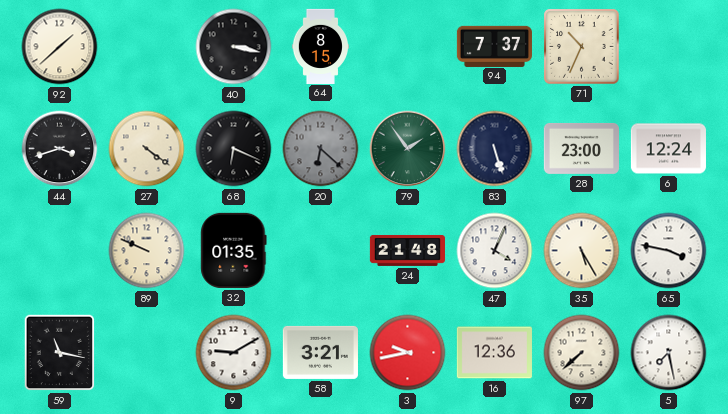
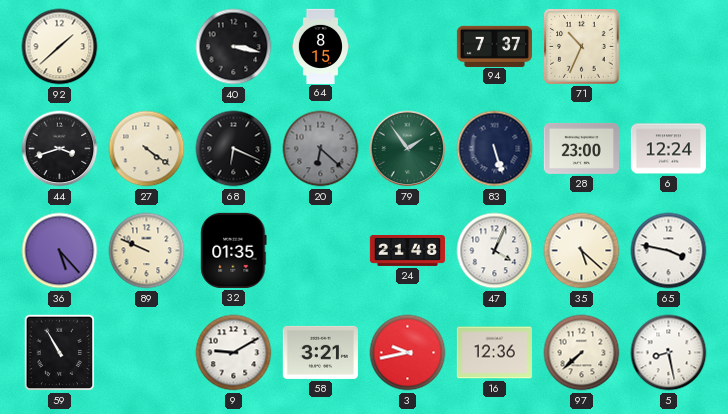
36: none -> 5:23
35: 5:25 -> 5:22
59: 11:17 -> 10:55
5: 7:28 -> 8:28
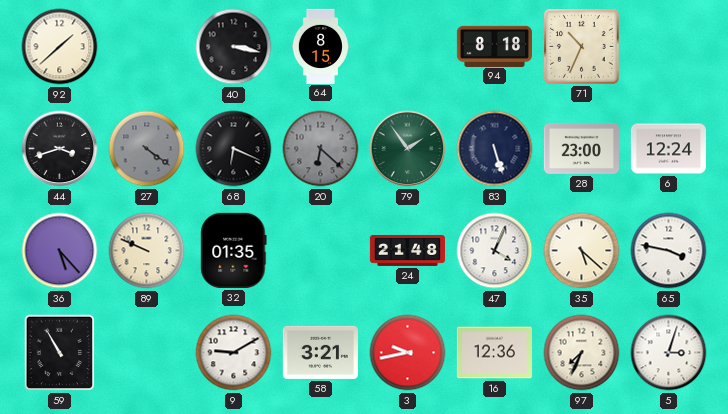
94: 7:37 -> 8:18
27 dial: cream -> grey
97: 7:38 -> 7:34
5: 8:28 -> 3:03
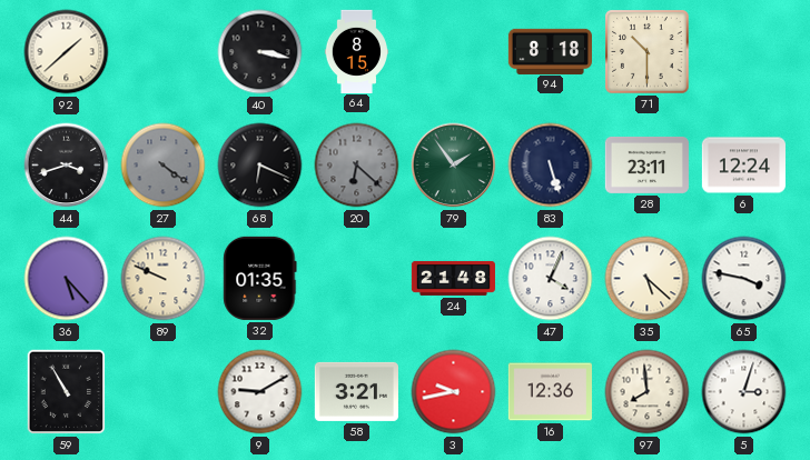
71: 10:34 -> 10:30
28: 23:00 -> 23:11
97: 7:34 -> 7:59
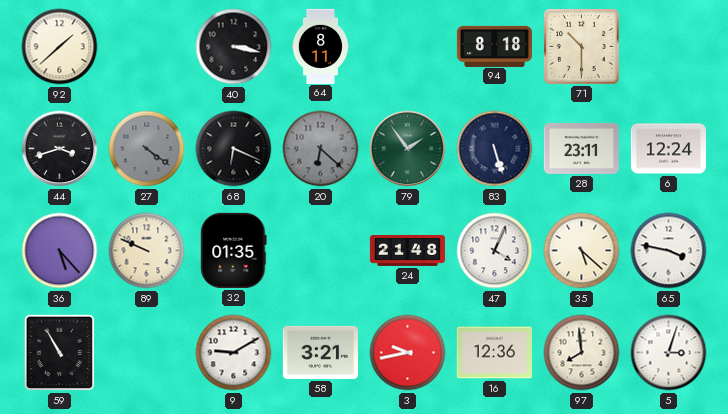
64: 8:15 -> 8:11
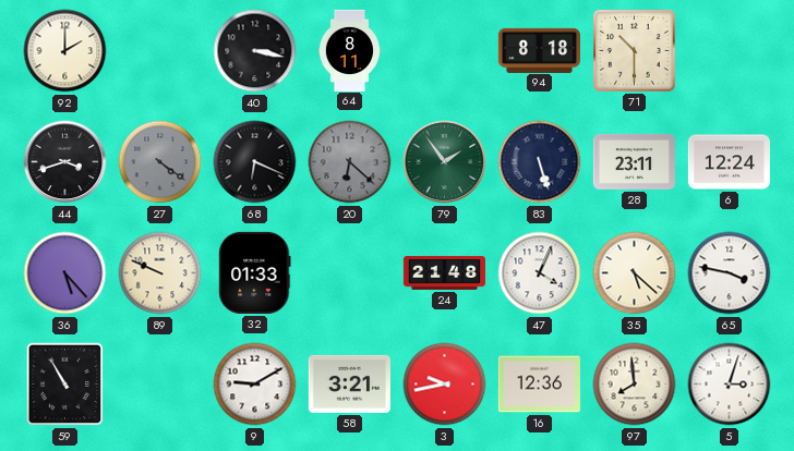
92: 1:38 -> 2:00
32: 01:35 -> 01:33
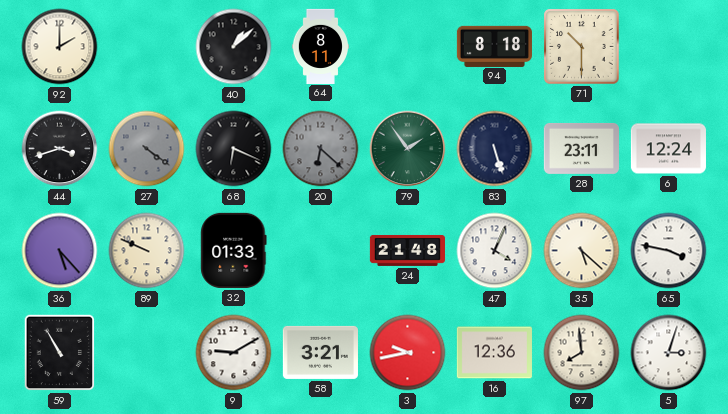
40: 3:17 -> 1:08
